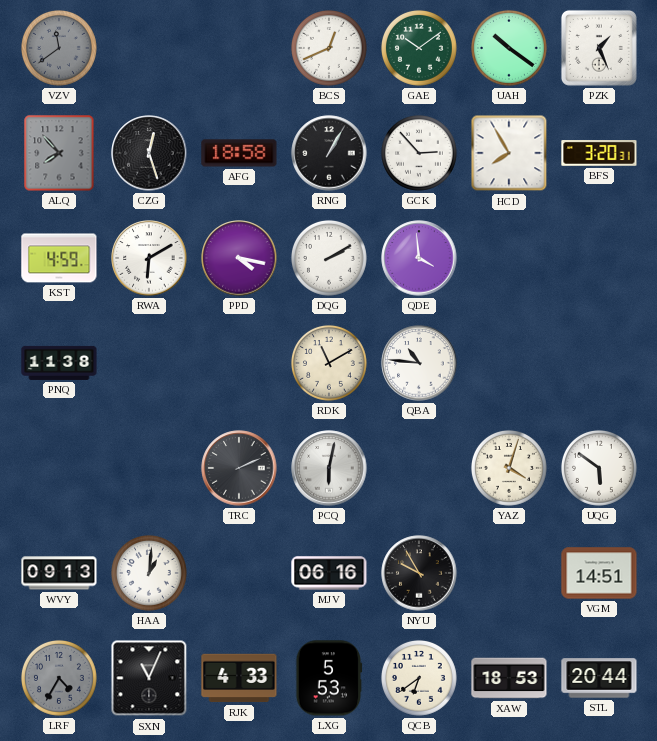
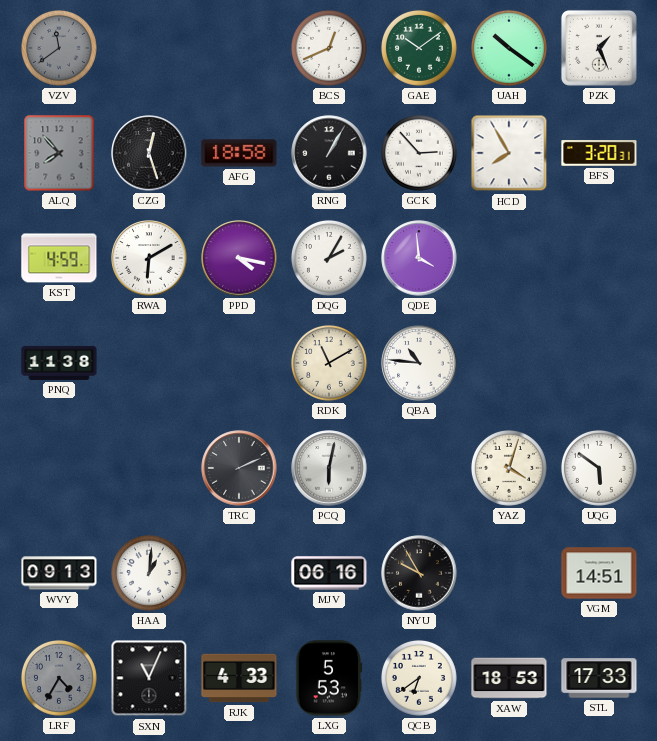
DQG: 2:10 -> 2:05
STL: 20:44 -> 17:33
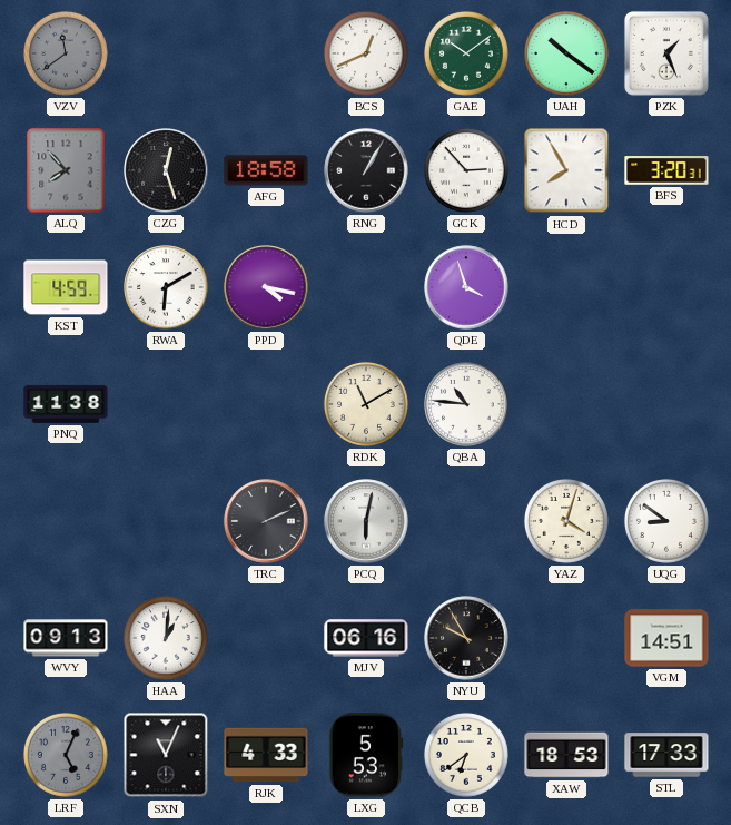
DQG: 2:05 -> none
QDE: 3:59 -> 3:57
UQG: 5:51 -> 8:51
LRF: 4:35 -> 5:04
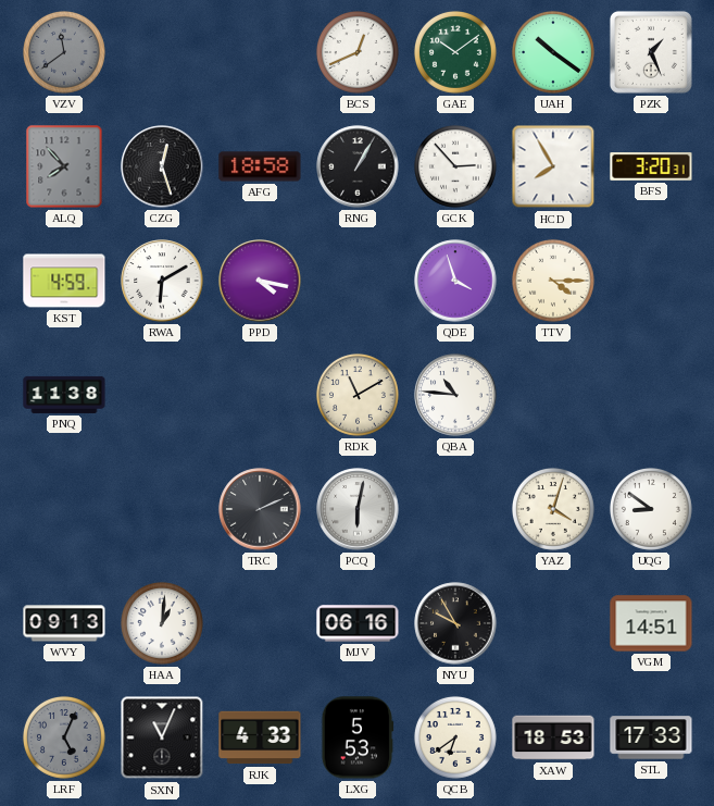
TTV: none -> 4:15
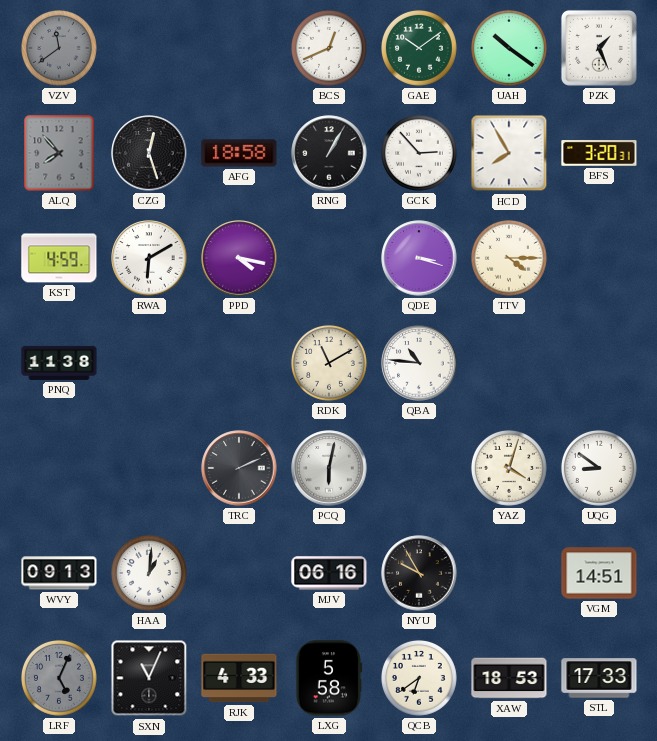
QDE: 3:57 -> 3:18
LXG: 5:53 -> 5:58
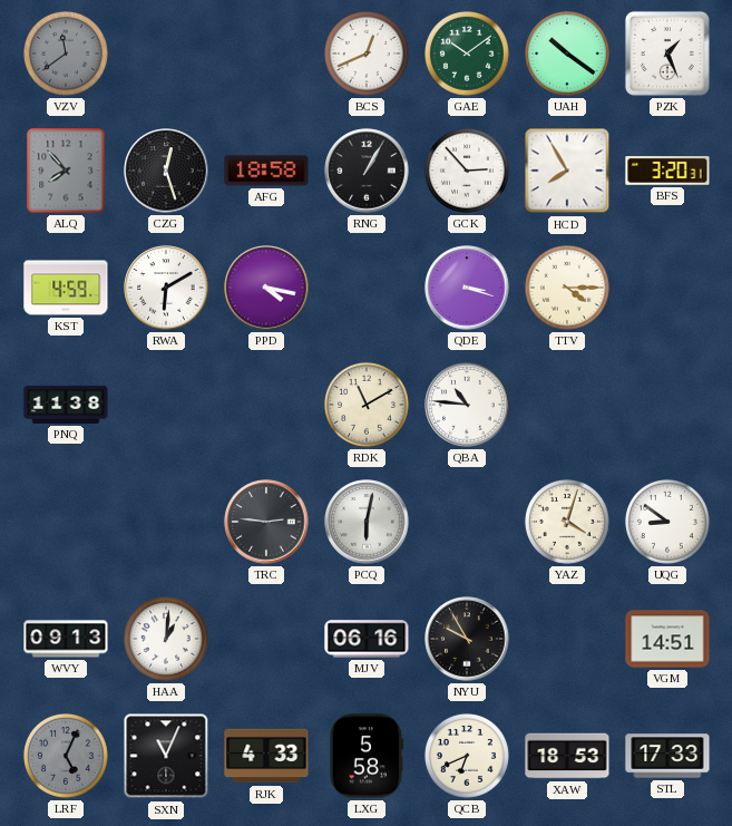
TRC: 2:11 -> 2:46
QCB: 6:39 -> 6:41
